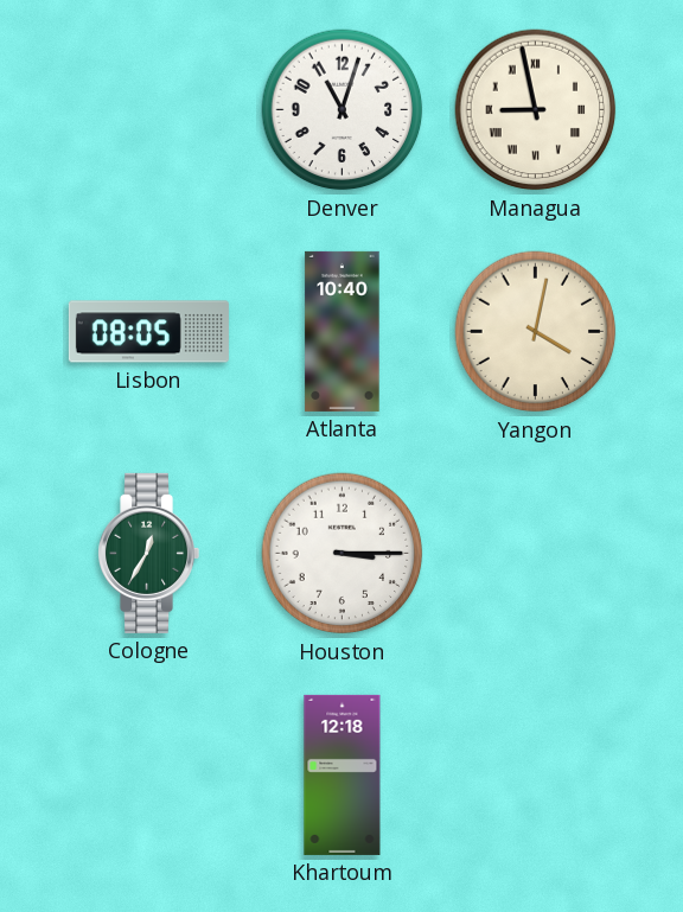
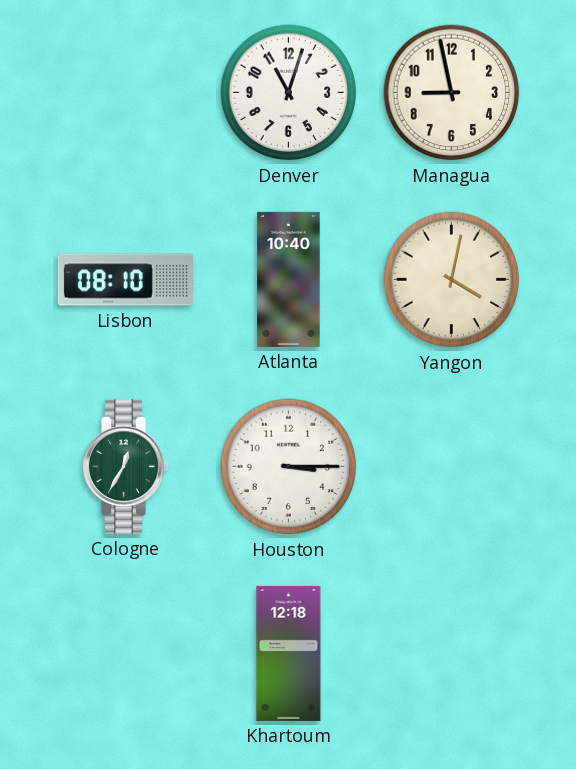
Managua numerals: Roman -> Arabic
Lisbon: 08:05 -> 08:10
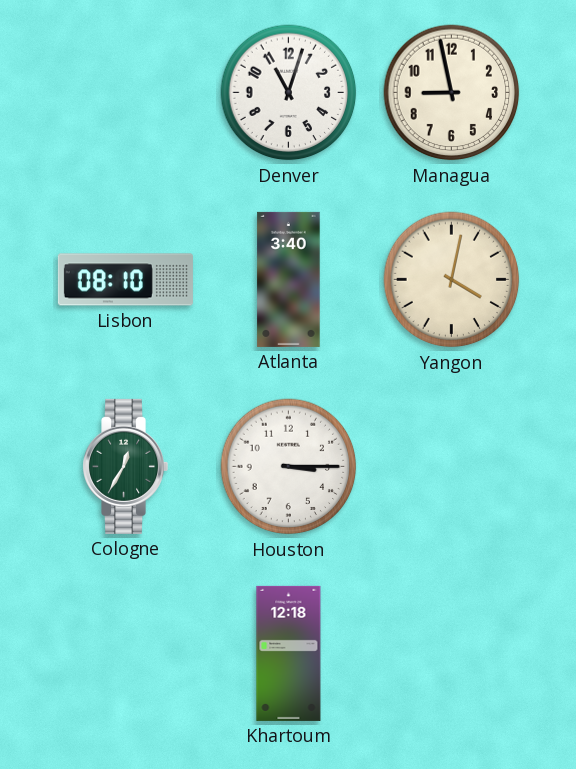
Atlanta: 10:40 -> 3:40
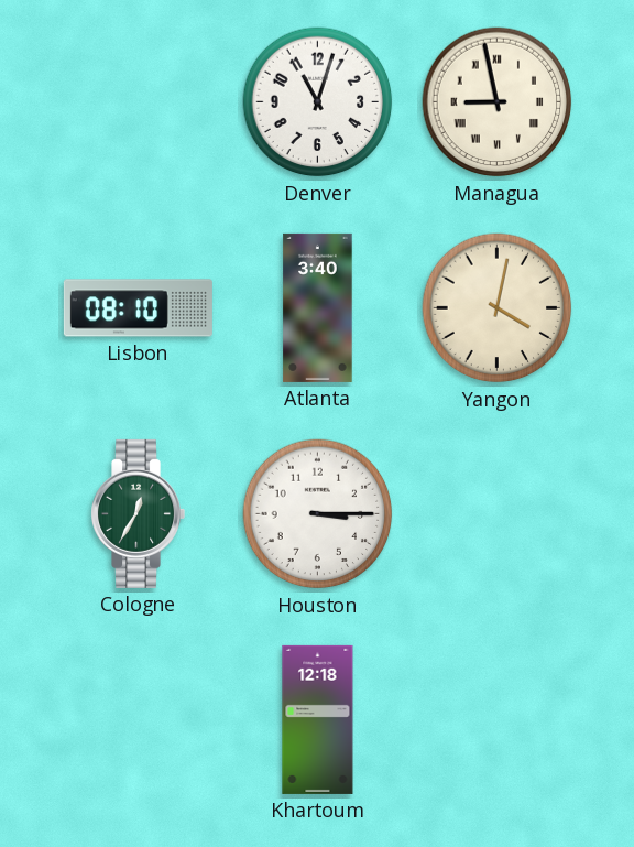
Managua numerals: Arabic -> Roman
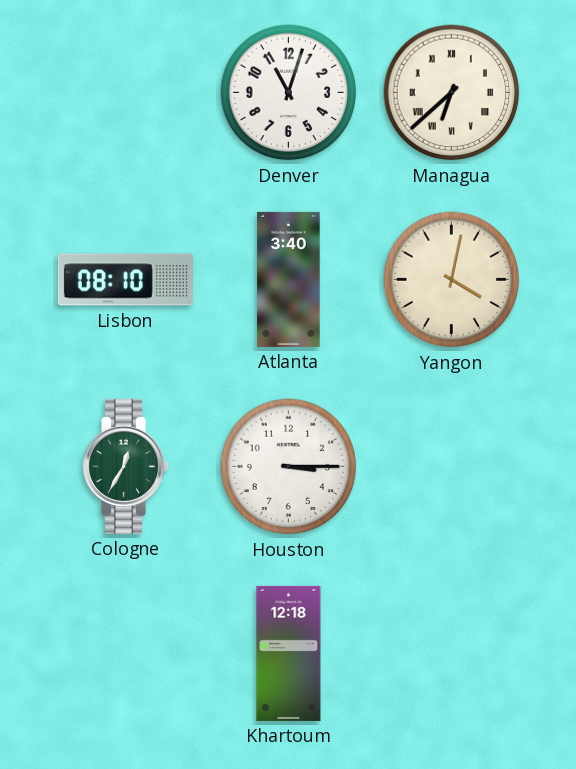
Managua: 8:58 -> 6:38
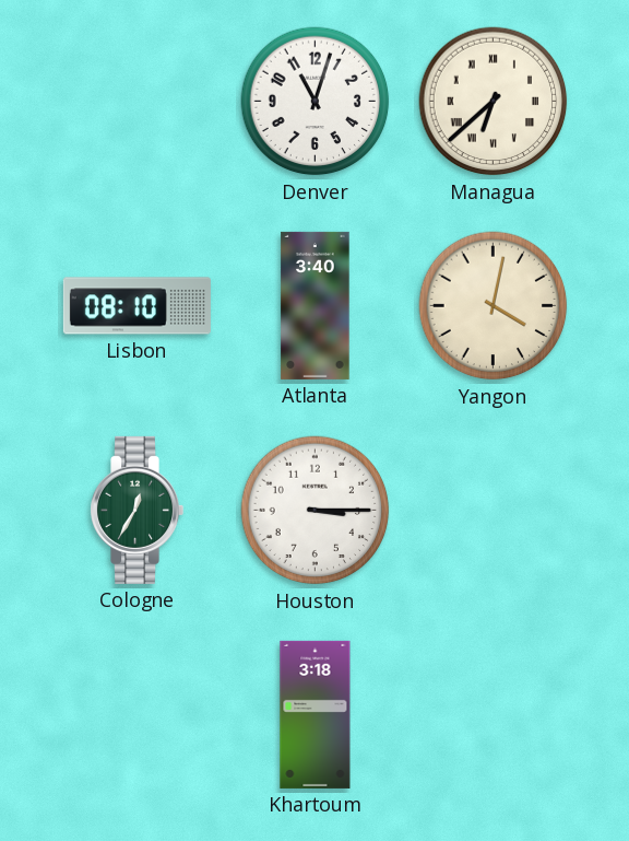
Khartoum: 12:18 -> 3:18
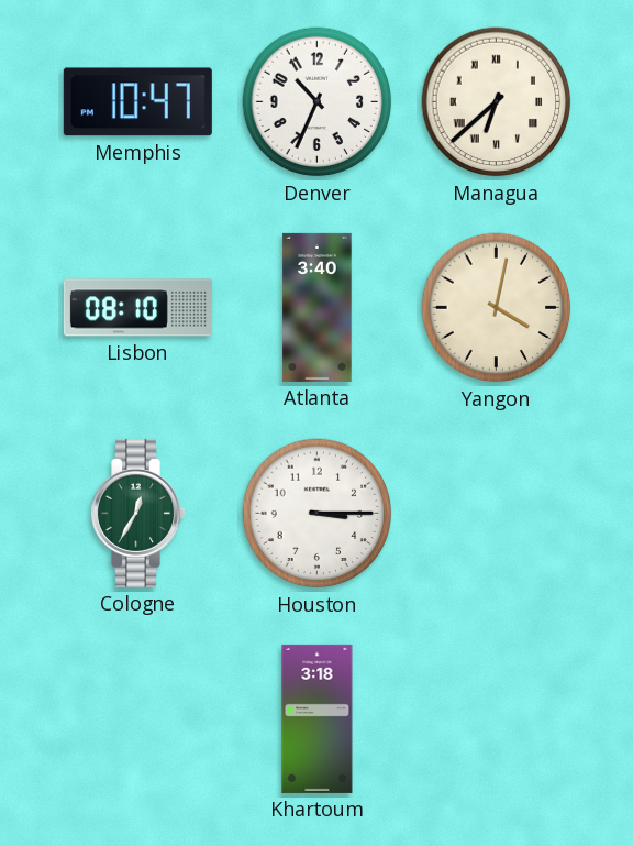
Memphis: none -> 10:47
Denver: 11:03 -> 10:34
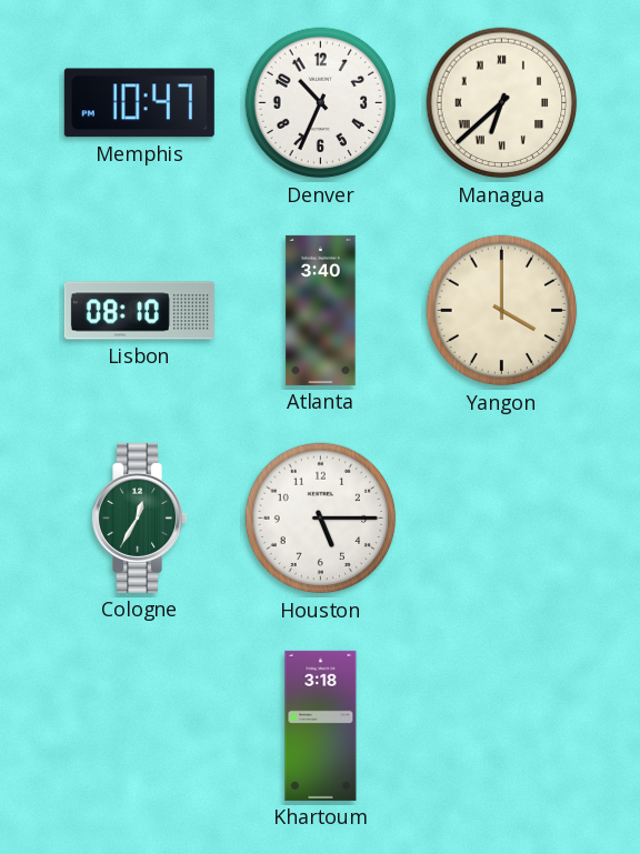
Yangon: 4:02 -> 4:00
Houston: 3:15 -> 5:15
